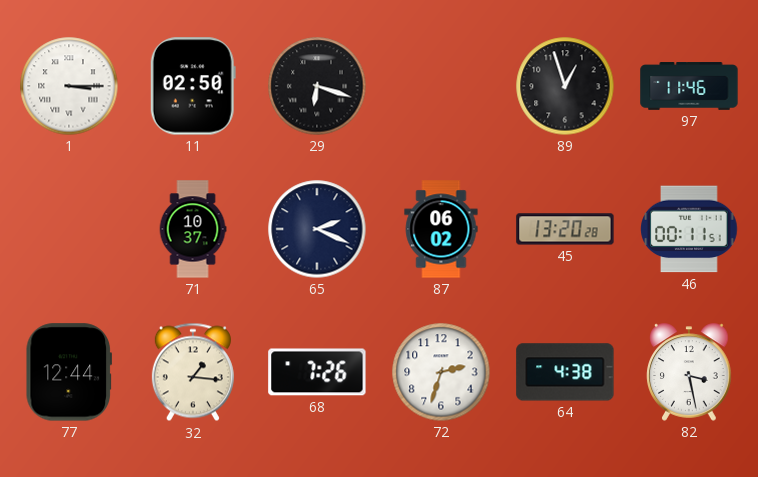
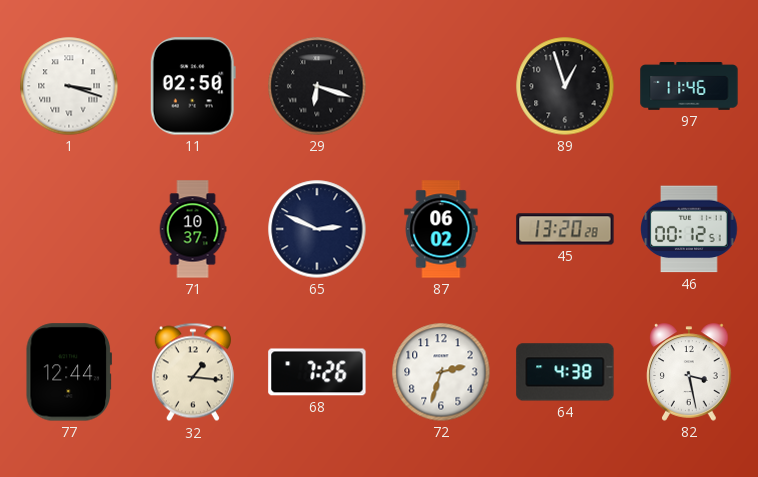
1: 3:15 -> 3:18
65: 2:19 -> 2:49
46: 00:11 -> 00:12
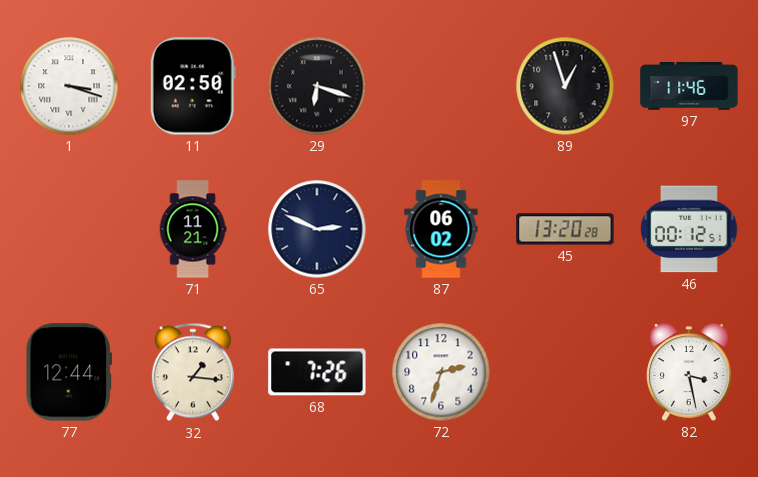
71: 10:37 -> 11:21
64: 4:38 -> none
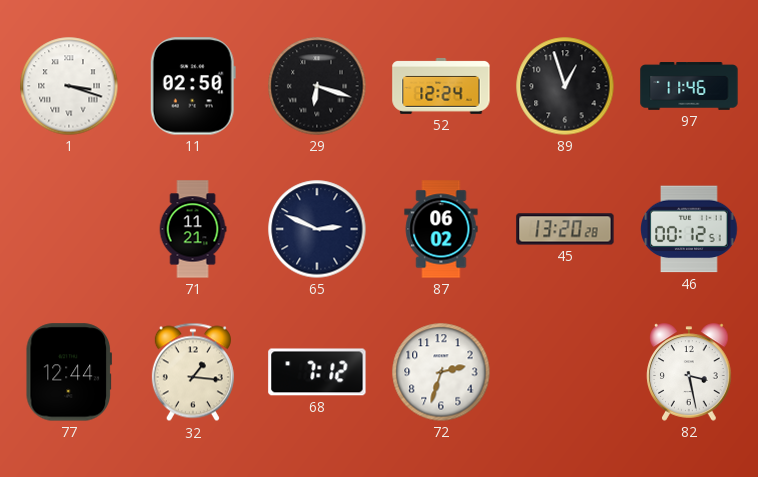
52: none -> 12:24
68: 7:26 -> 7:12
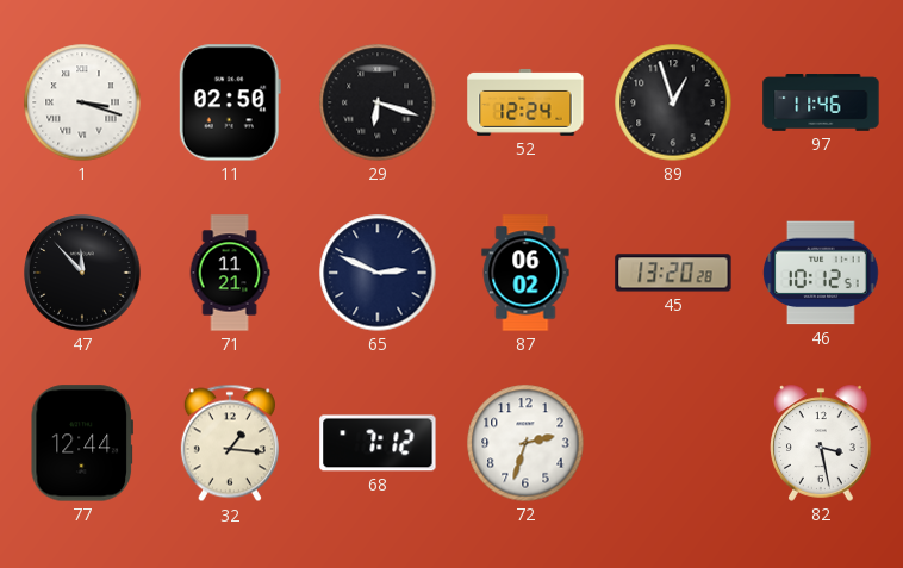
47: none -> 11:53
46: 00:12 -> 10:12
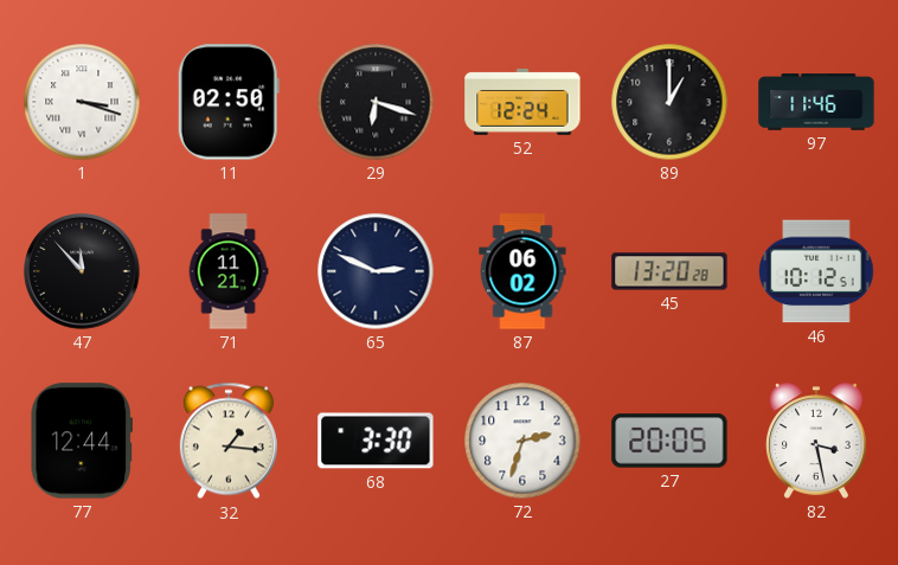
89: 12:57 -> 1:00
68: 7:12 -> 3:30
27: none -> 20:05
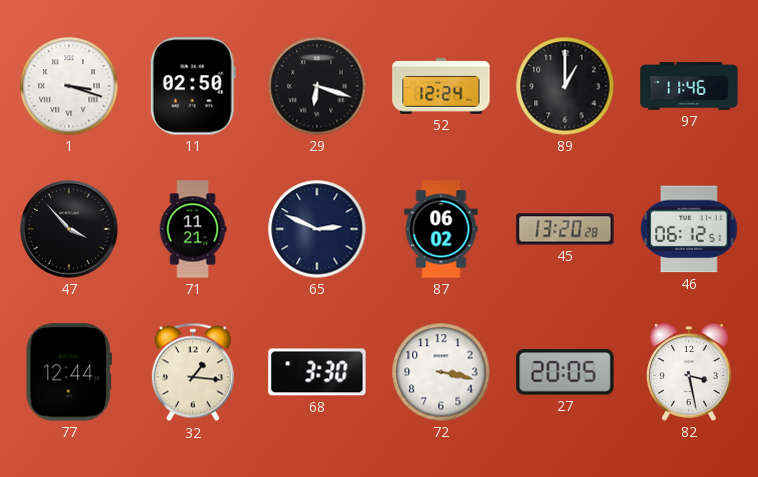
47: 11:53 -> 3:53
46: 10:12 -> 06:12
72: 2:33 -> 3:17
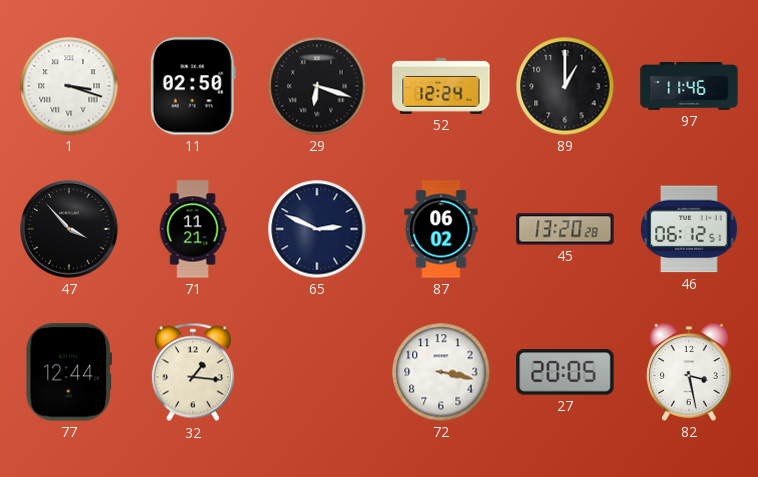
68: 3:30 -> none
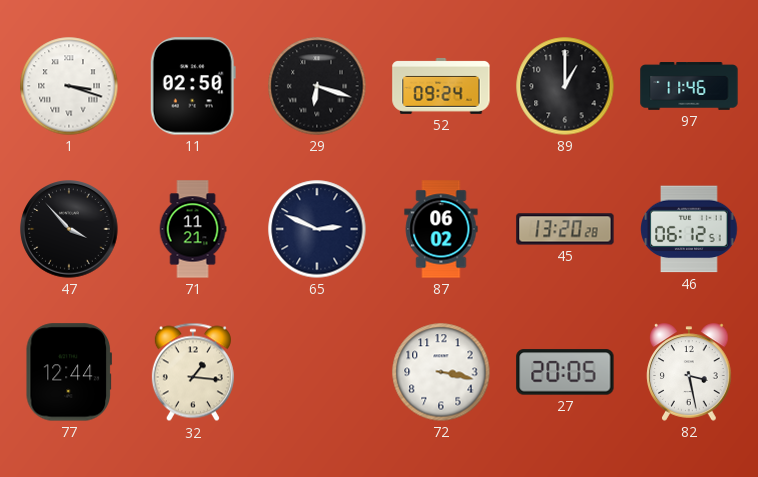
52: 12:24 -> 09:24
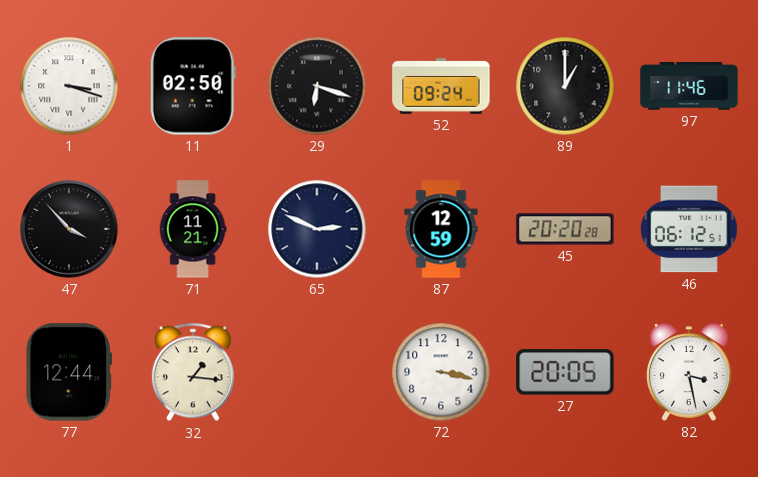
87: 06:02 -> 12:59
45: 13:20 -> 20:20
